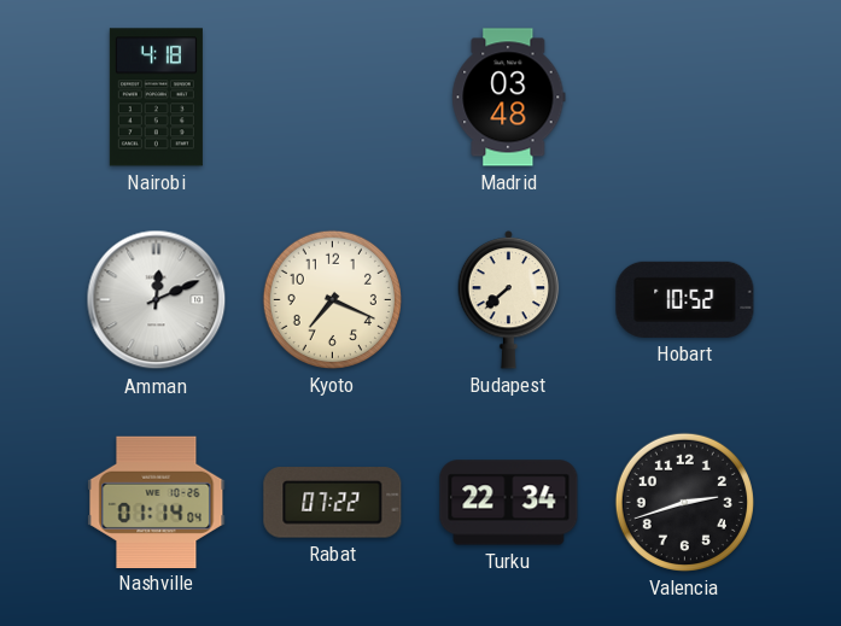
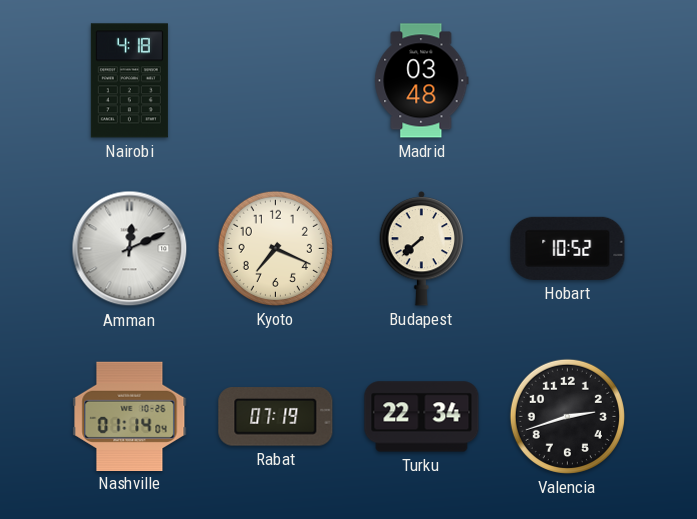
Rabat: 07:22 -> 07:19
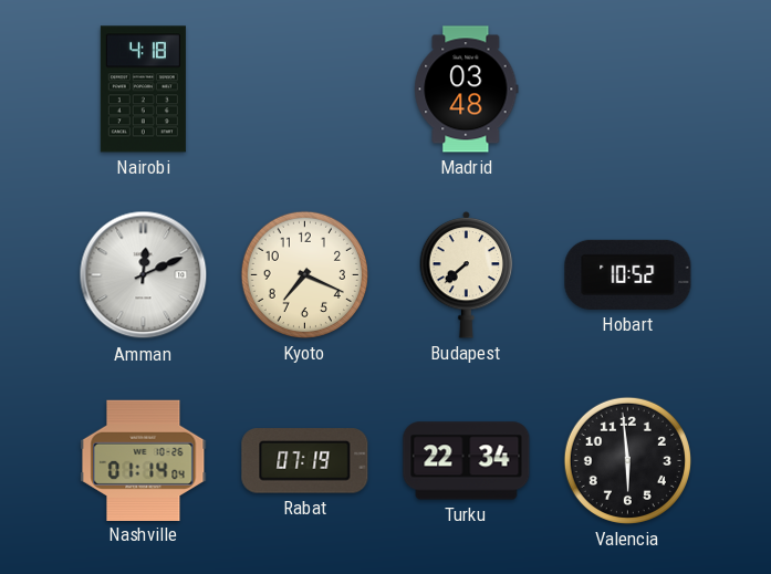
Valencia: 2:42 -> 5:59
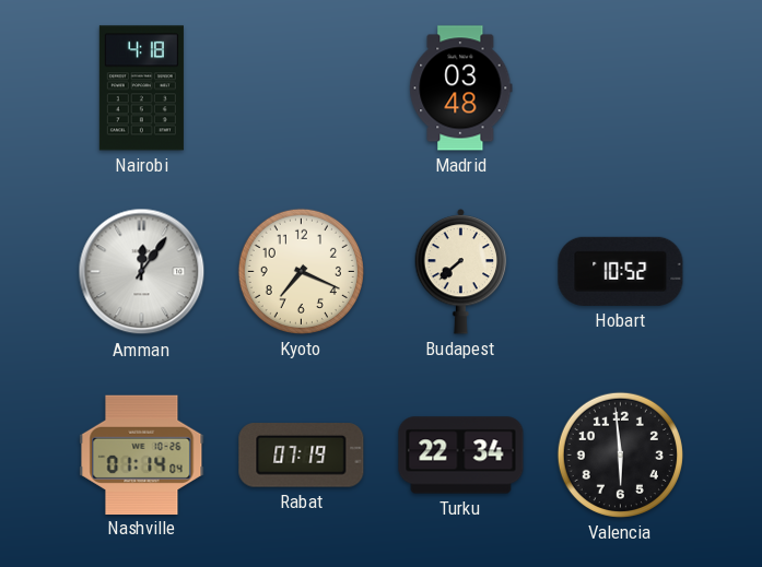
Amman: 12:11 -> 12:06
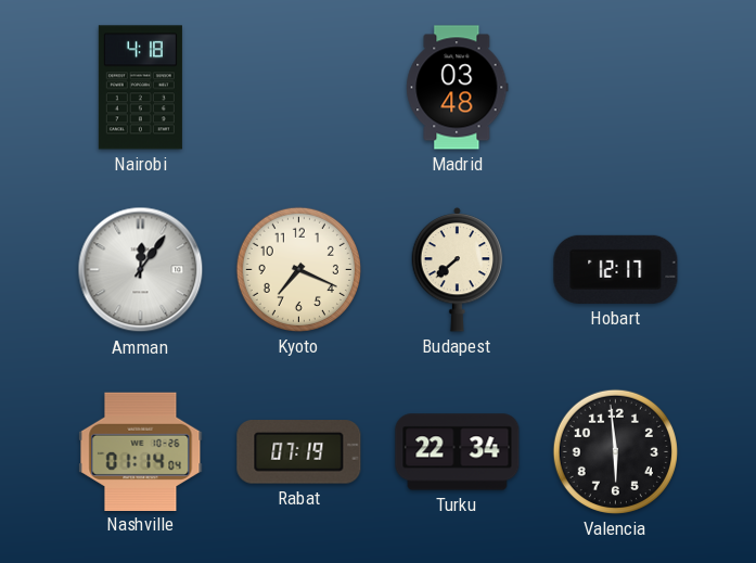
Hobart: 10:52 -> 12:17
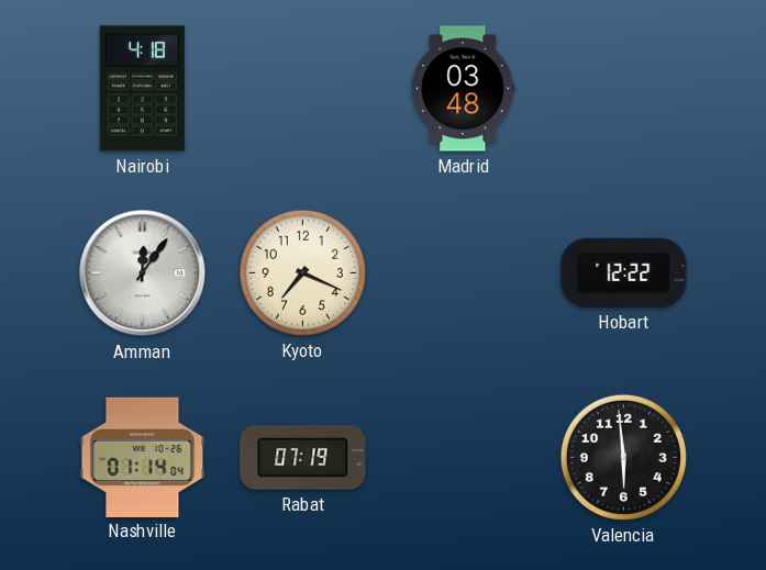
Budapest: 7:38 -> none
Hobart: 12:17 -> 12:22
Turku: 22:34 -> none
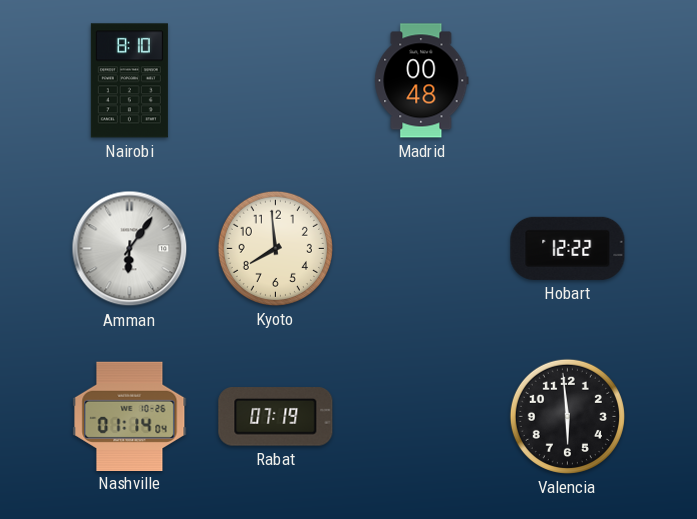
Nairobi: 4:18 -> 8:10
Madrid: 03:48 -> 00:48
Amman: 12:06 -> 6:06
Kyoto: 7:19 -> 7:59
